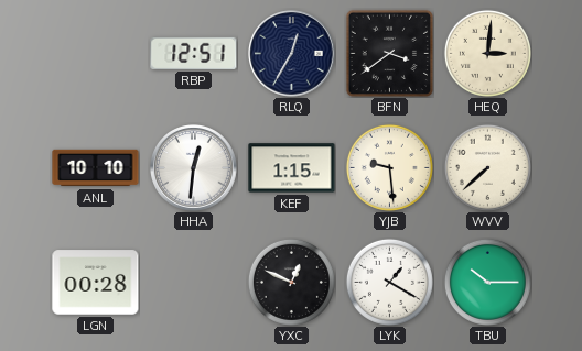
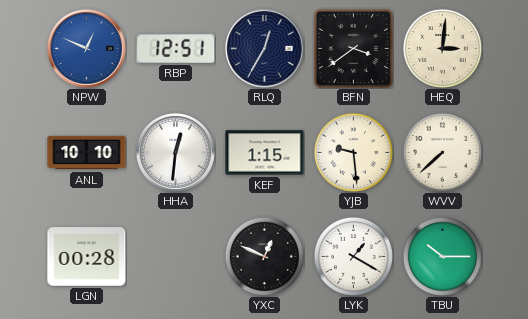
NPW: none -> 12:49
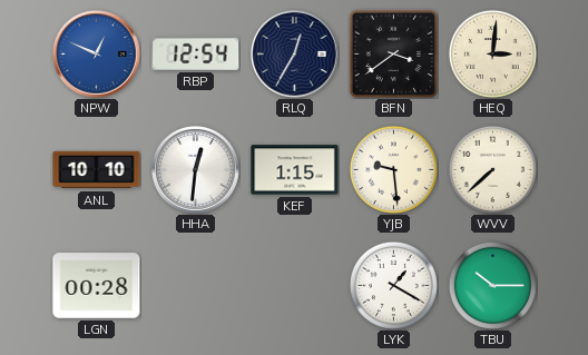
RBP: 12:51 -> 12:54
YXC: 12:49 -> none
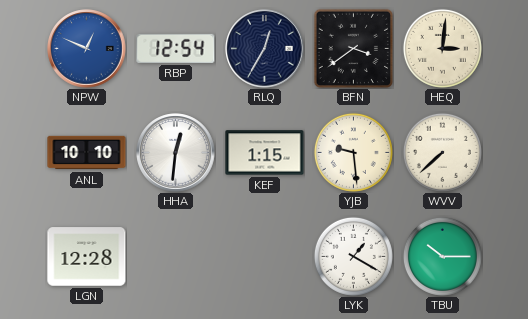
LGN: 00:28 -> 12:28
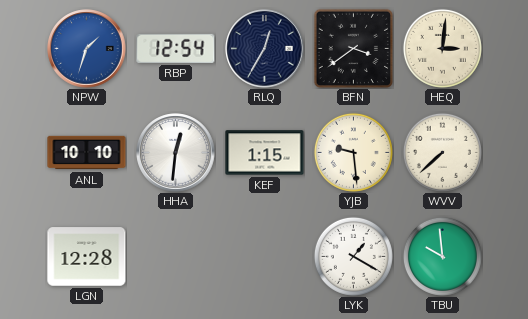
NPW: 12:49 -> 1:33
TBU: 10:15 -> 9:59
